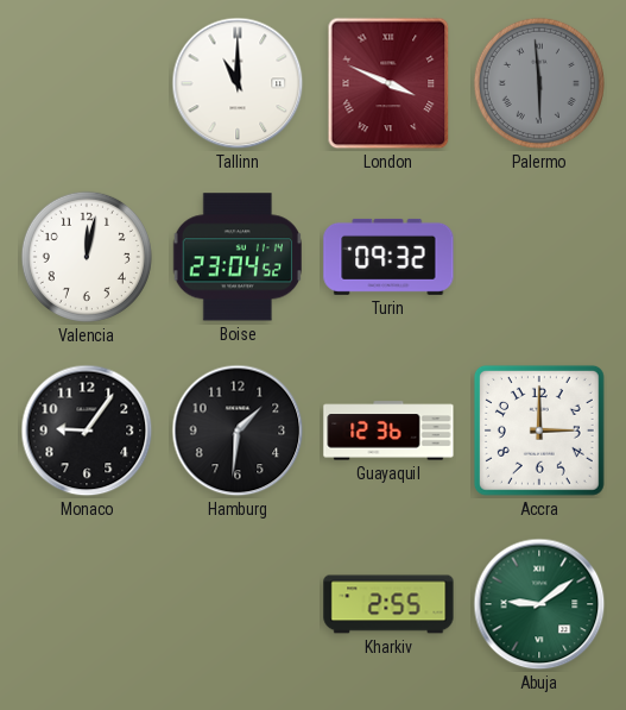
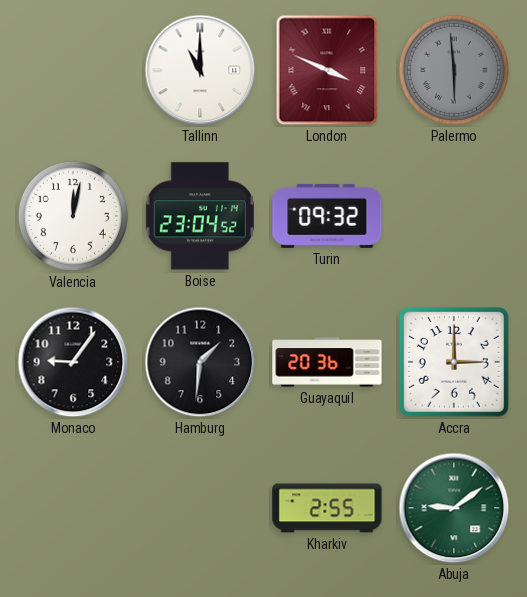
Guayaquil: 12:36 -> 20:36
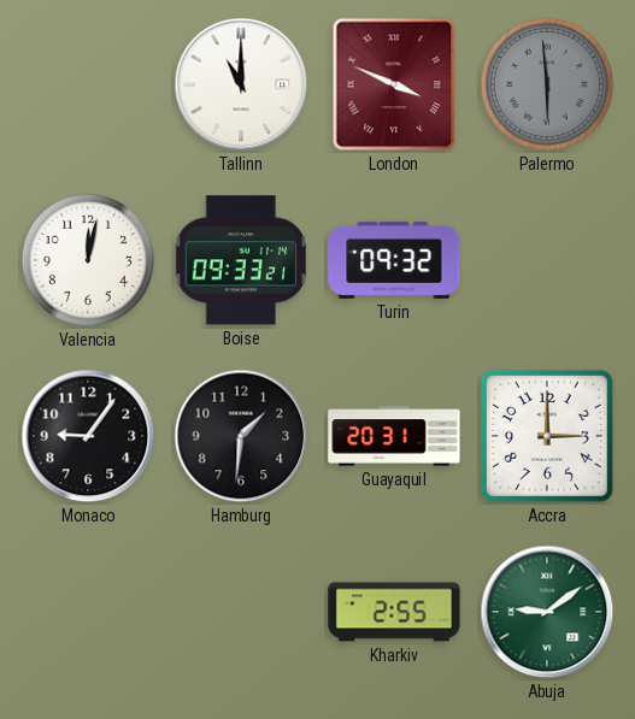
Boise: 23:04 -> 09:33
Guayaquil: 20:36 -> 20:31
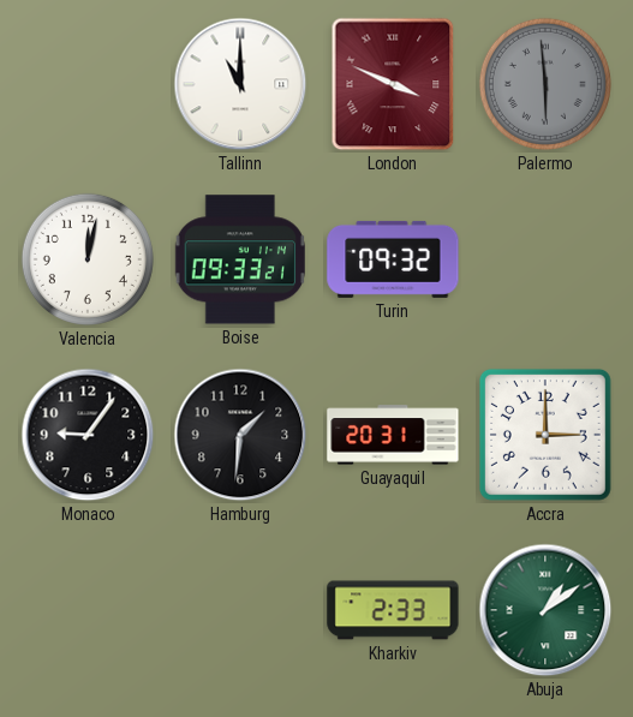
Kharkiv: 2:55 -> 2:33
Abuja: 9:09 -> 1:09
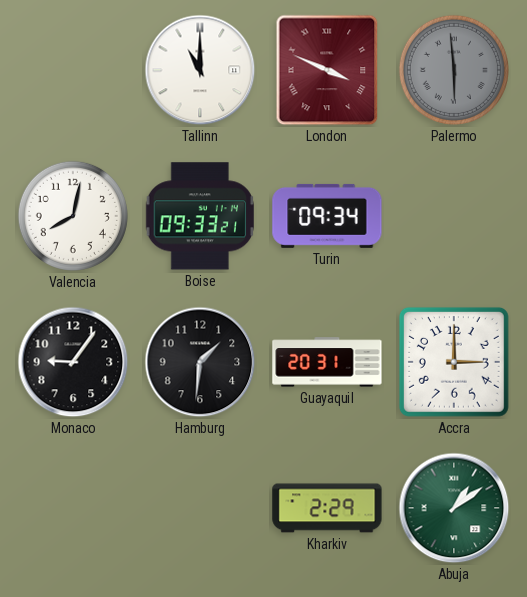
Valencia: 12:02 -> 8:02
Turin: 09:32 -> 09:34
Kharkiv: 2:33 -> 2:29
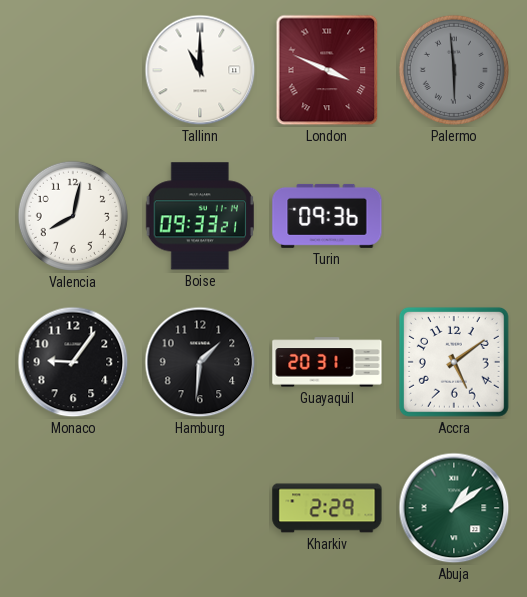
Turin: 09:34 -> 09:36
Accra: 3:00 -> 5:09
